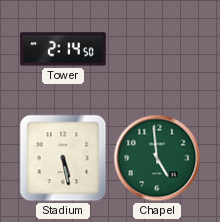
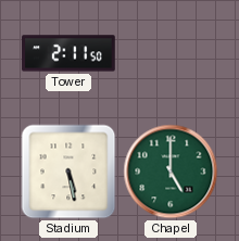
Tower: 2:14 -> 2:11
Chapel: 4:59 -> 5:00
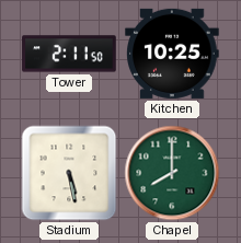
Kitchen: none -> 10:25
Chapel: 5:00 -> 8:00
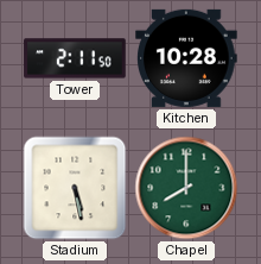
Kitchen: 10:25 -> 10:28
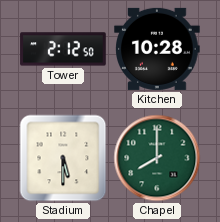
Tower: 2:11 -> 2:12
Stadium: 5:28 -> 5:30
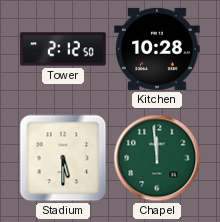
Chapel: 8:00 -> 11:59
